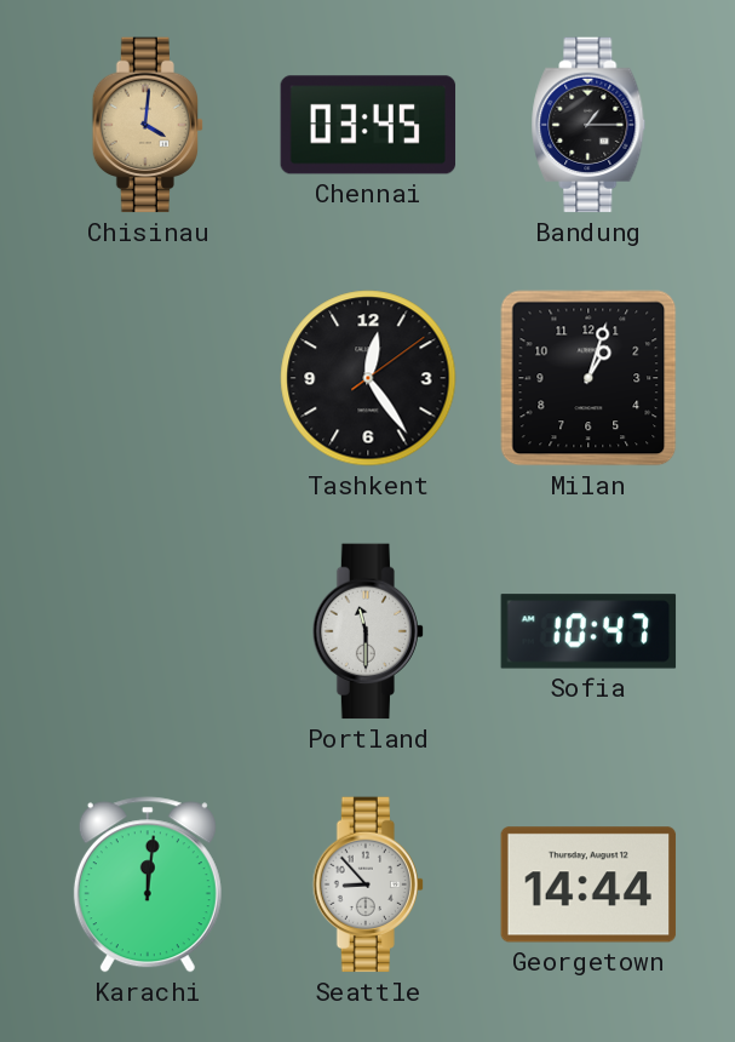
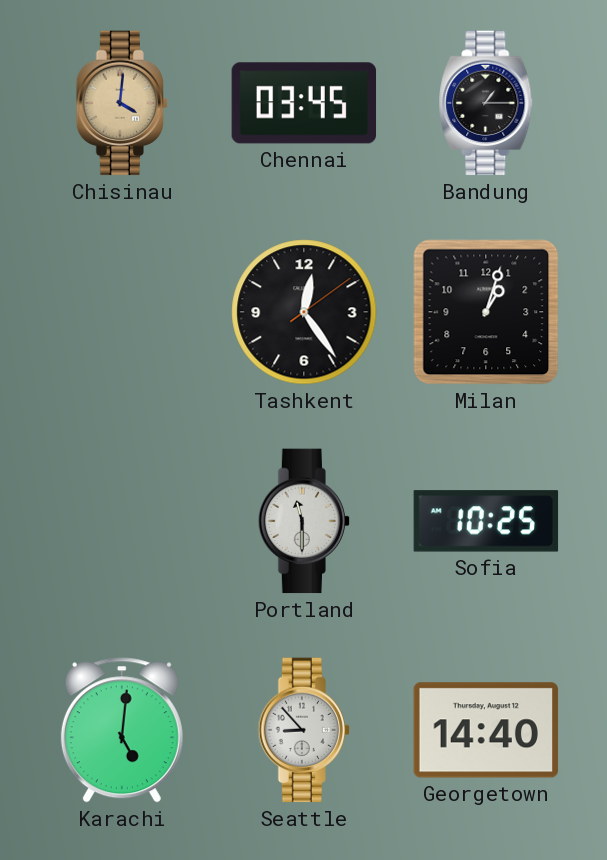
Sofia: 10:47 -> 10:25
Karachi: 12:01 -> 5:01
Georgetown: 14:44 -> 14:40
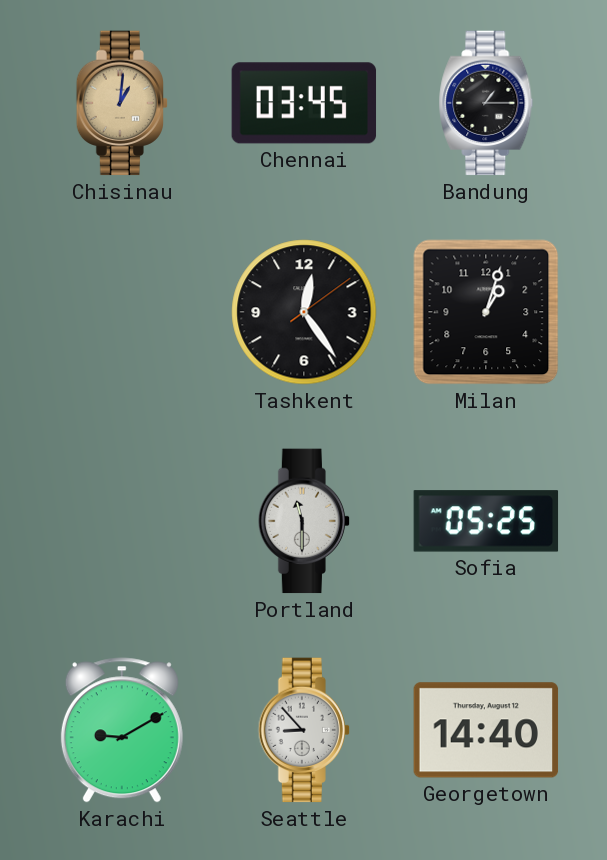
Chisinau: 4:01 -> 1:01
Sofia: 10:25 -> 05:25
Karachi: 5:01 -> 9:10
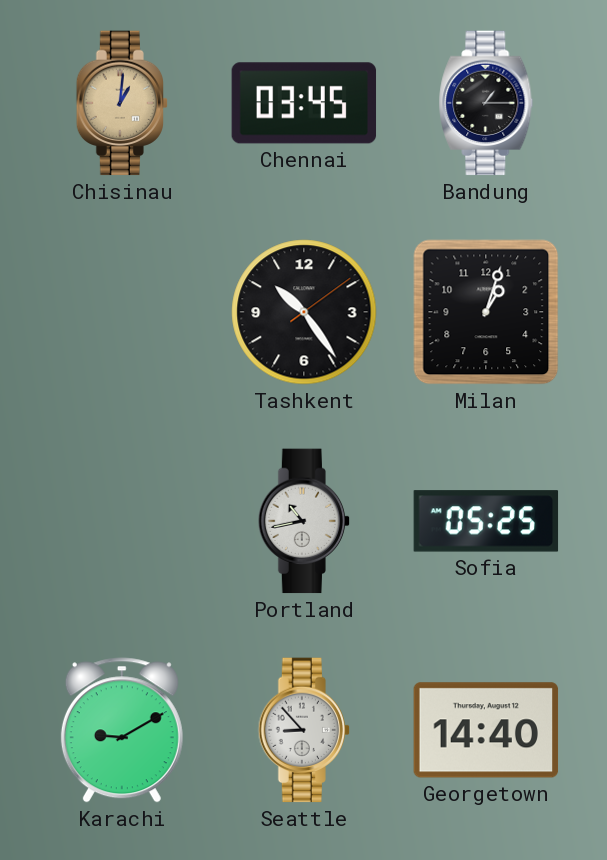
Tashkent: 12:24 -> 10:24
Portland: 11:30 -> 10:43
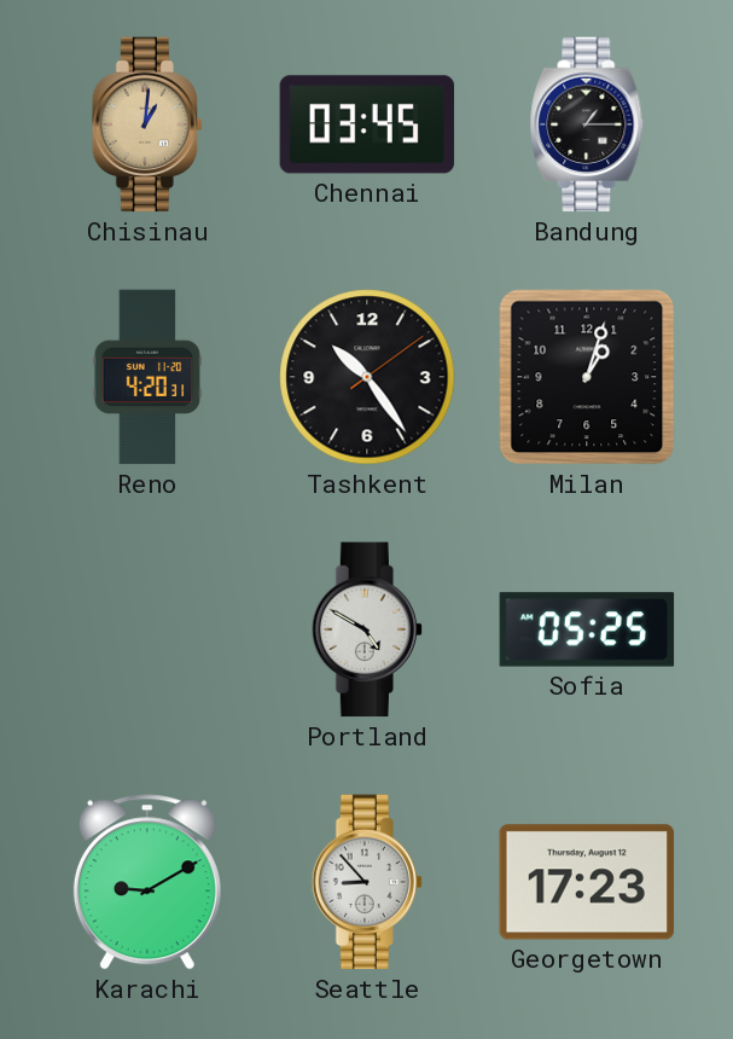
Reno: none -> 4:20
Portland: 10:43 -> 4:50
Georgetown: 14:40 -> 17:23
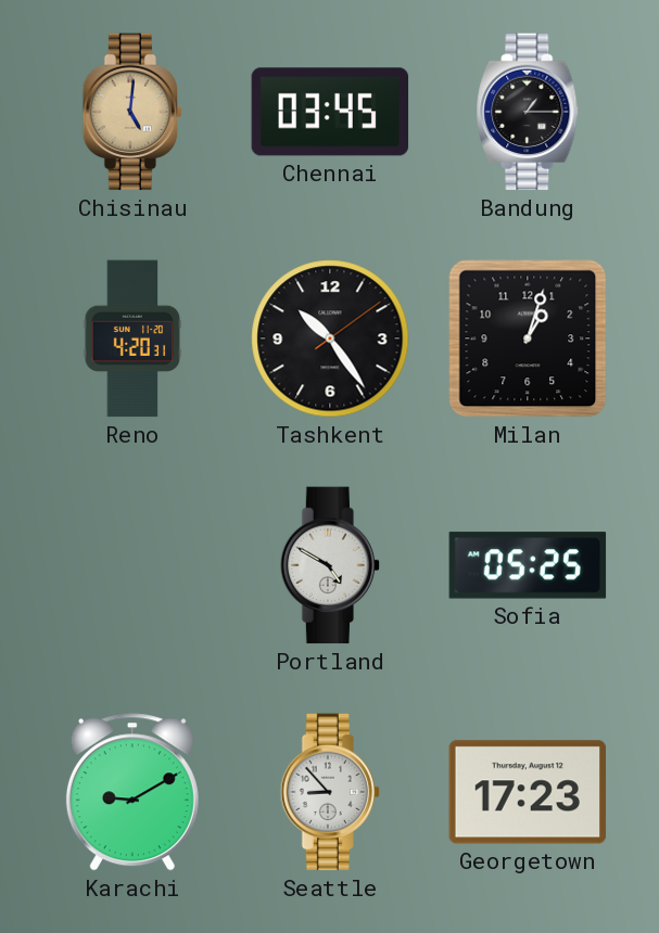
Chisinau: 1:01 -> 5:01
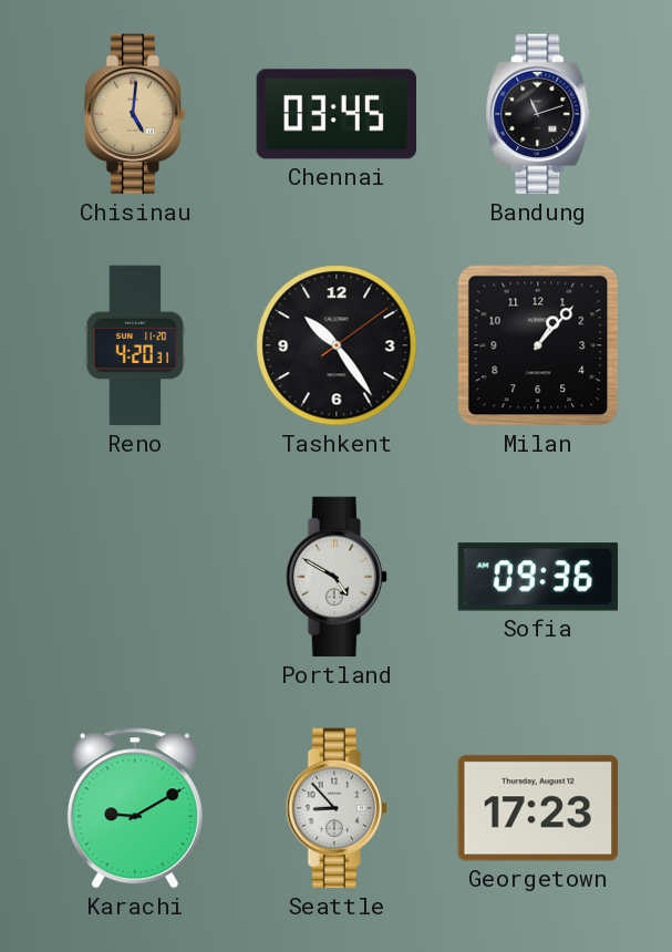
Bandung: 1:15 -> 11:12
Milan: 1:03 -> 1:07
Sofia: 05:25 -> 09:36
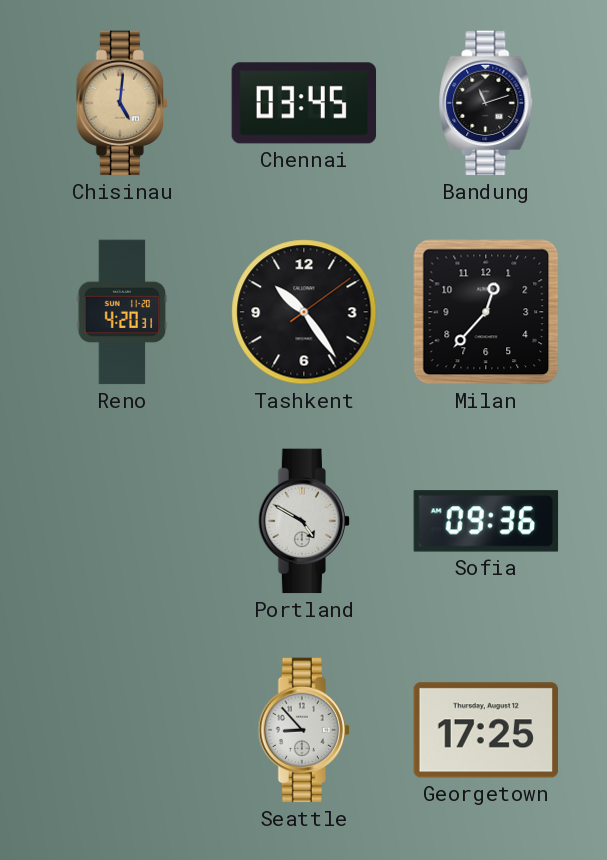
Milan: 1:07 -> 12:37
Karachi: 9:10 -> none
Georgetown: 17:23 -> 17:25
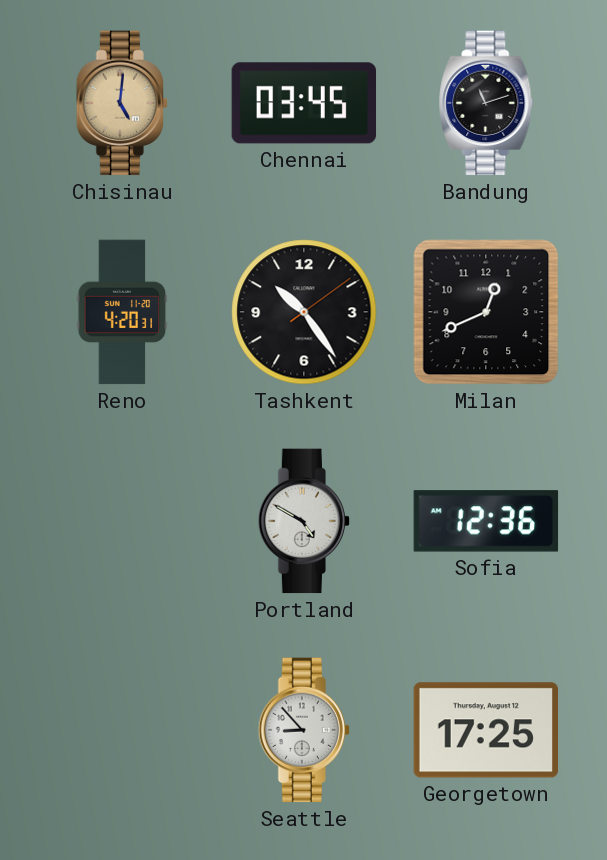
Milan: 12:37 -> 12:41
Sofia: 09:36 -> 12:36
